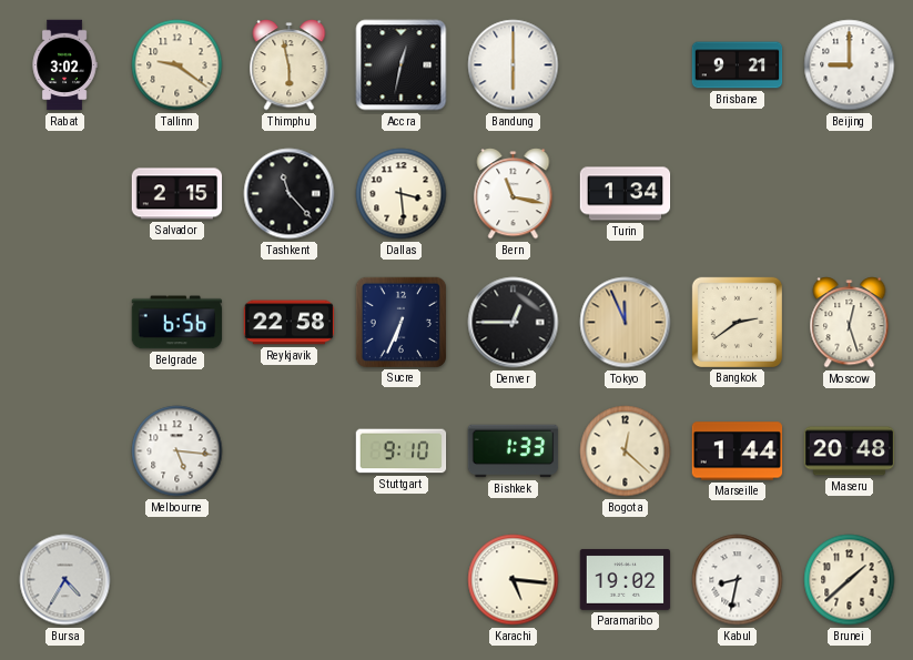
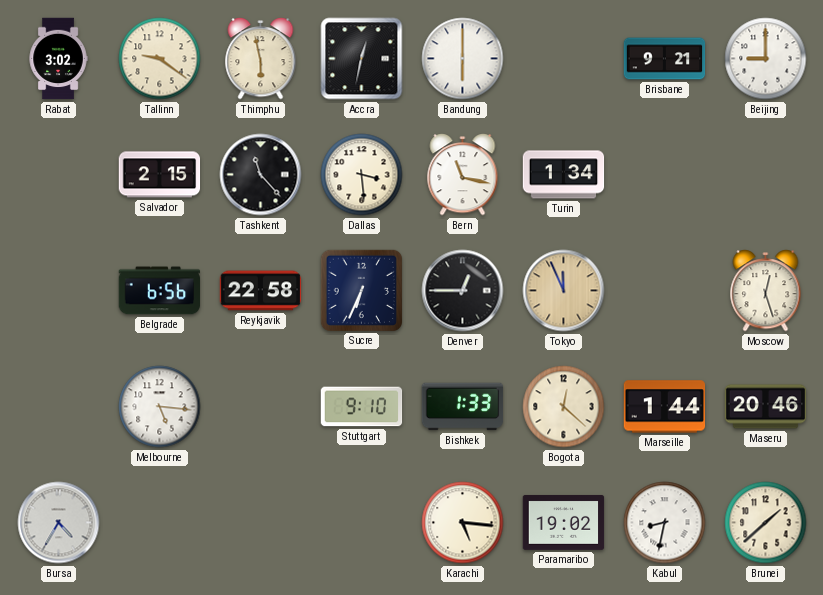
Bangkok: 2:39 -> none
Maseru: 20:48 -> 20:46
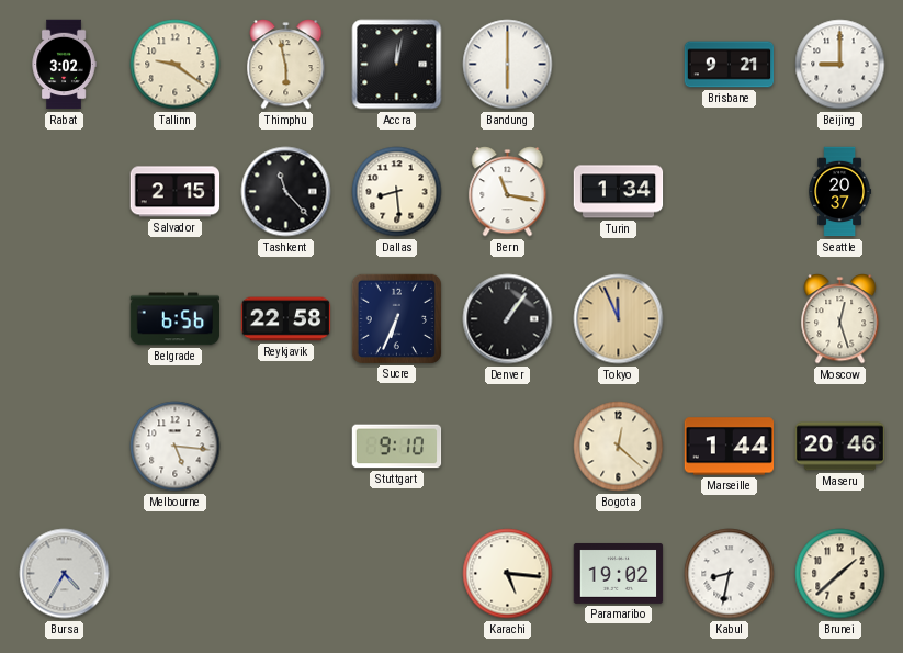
Accra: 12:32 -> 12:02
Dallas: 3:29 -> 8:29
Seattle: none -> 20:37
Denver: 12:45 -> 1:06
Bishkek: 1:33 -> none
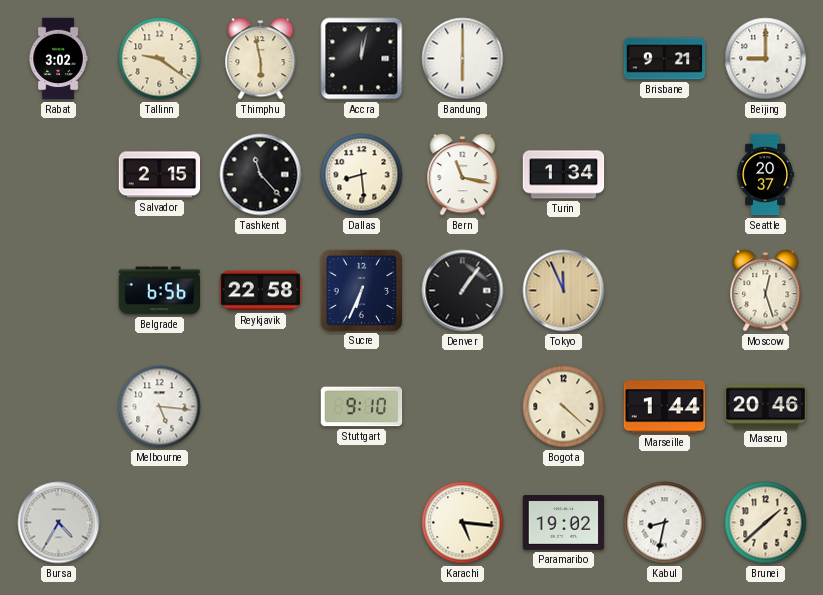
Bogota: 12:22 -> 4:22
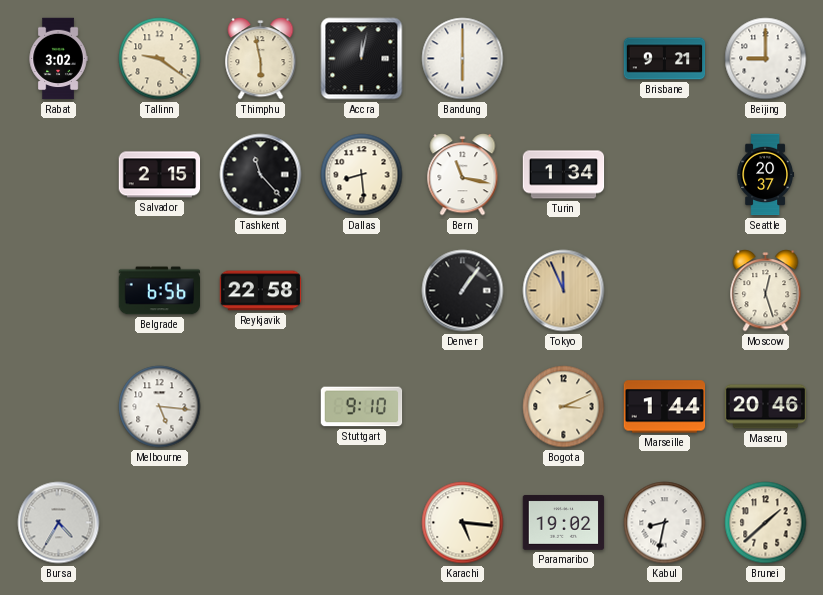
Sucre: 6:34 -> none
Bogota: 4:22 -> 3:11
